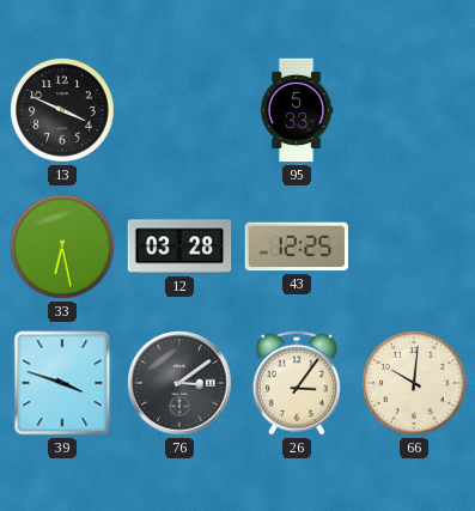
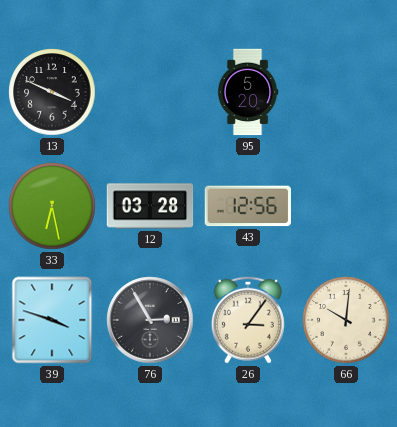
95: 5:33 -> 5:20
43: 12:25 -> 12:56
76: 3:09 -> 2:55
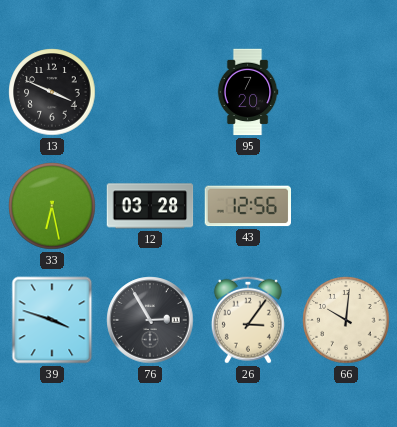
95: 5:20 -> 7:20
